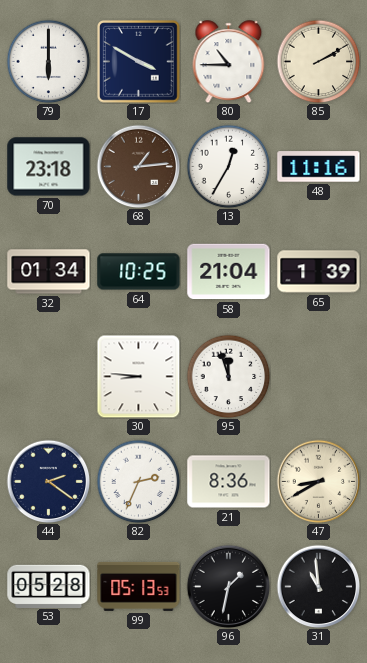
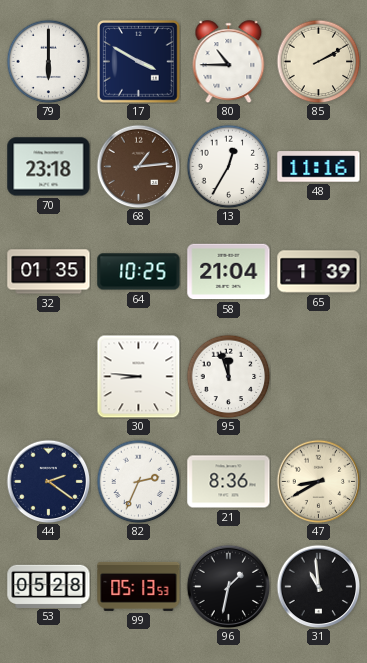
32: 01:34 -> 01:35
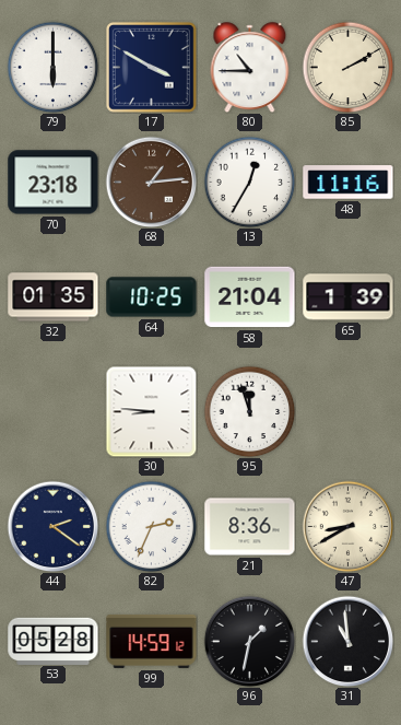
99: 05:13 -> 14:59
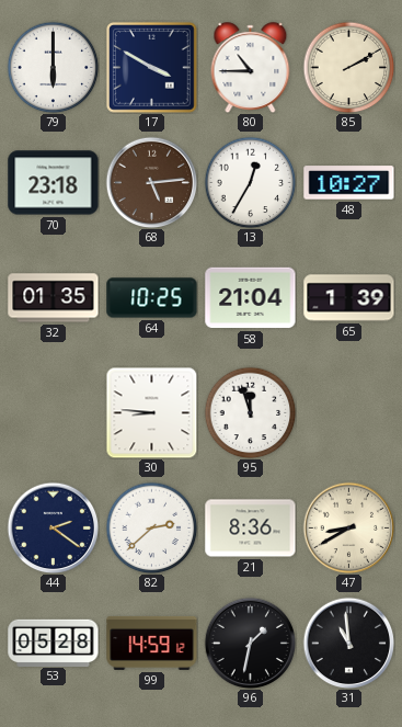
68: 1:14 -> 5:14
48: 11:16 -> 10:27
82: 2:34 -> 2:38
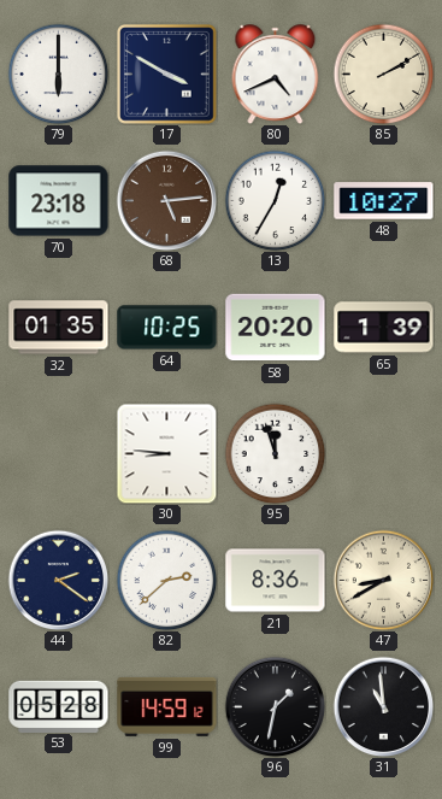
80: 10:45 -> 4:41
58: 21:04 -> 20:20
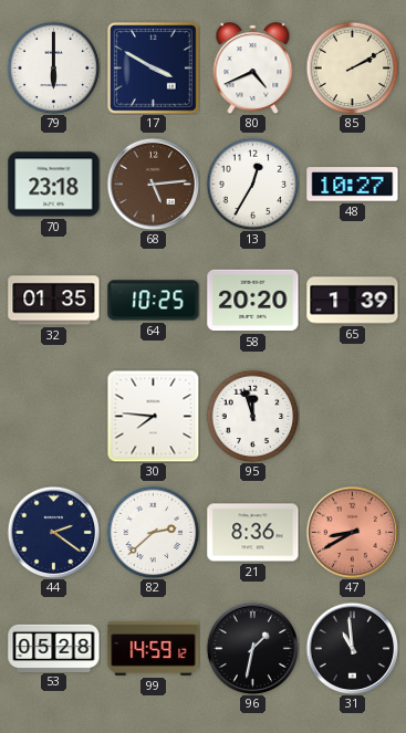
30: 8:46 -> 7:46
47 dial: cream -> salmon
